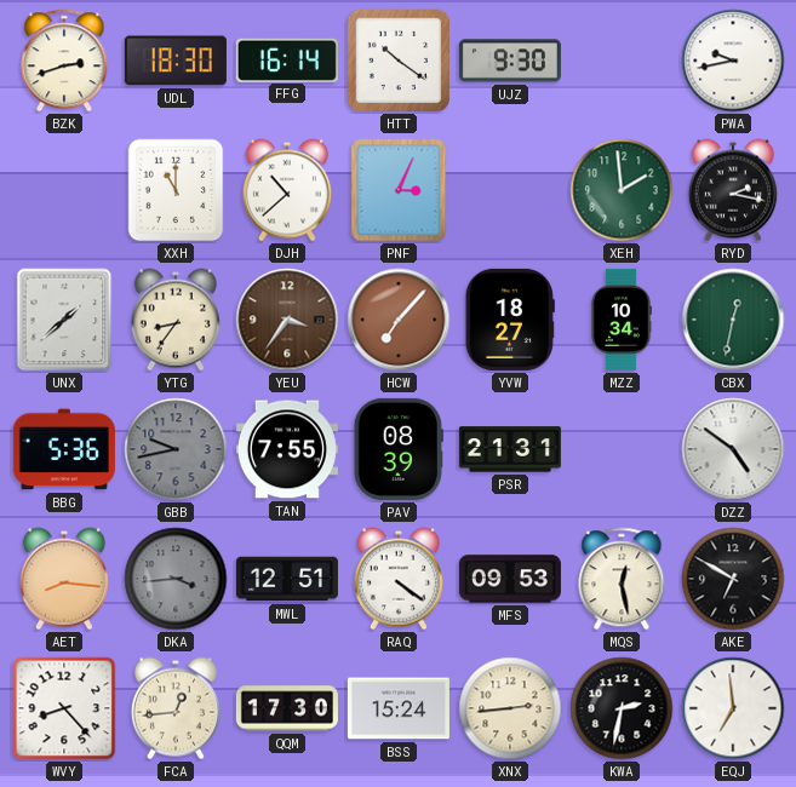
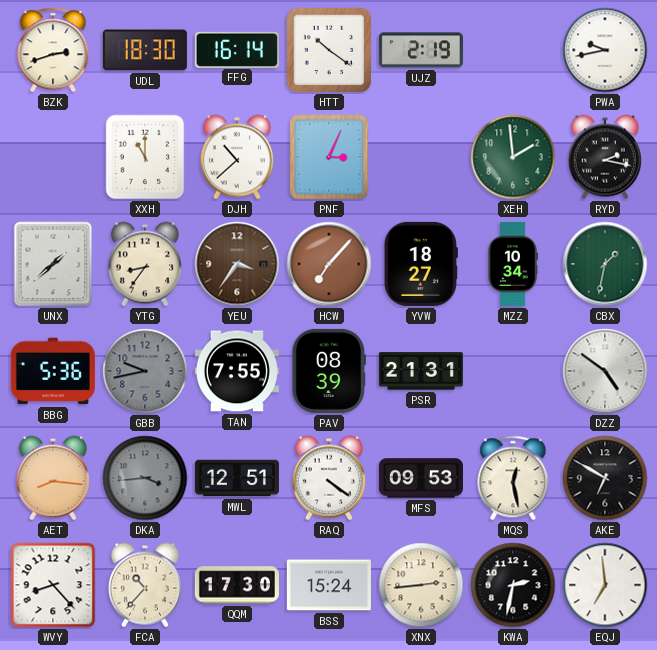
UJZ: 9:30 -> 2:19
CBX: 12:32 -> 1:32
FCA: 12:44 -> 10:37
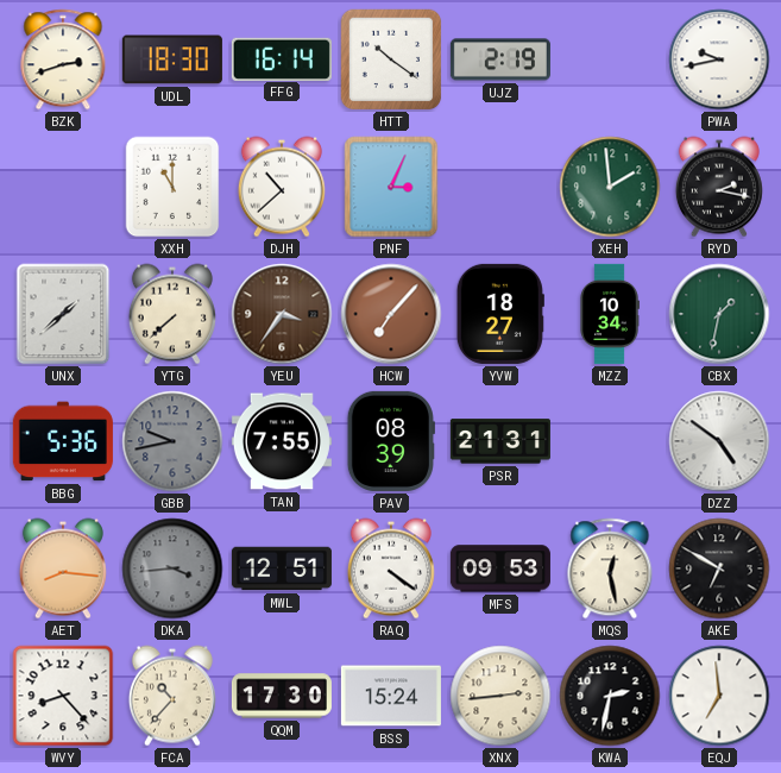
YTG: 8:36 -> 7:38
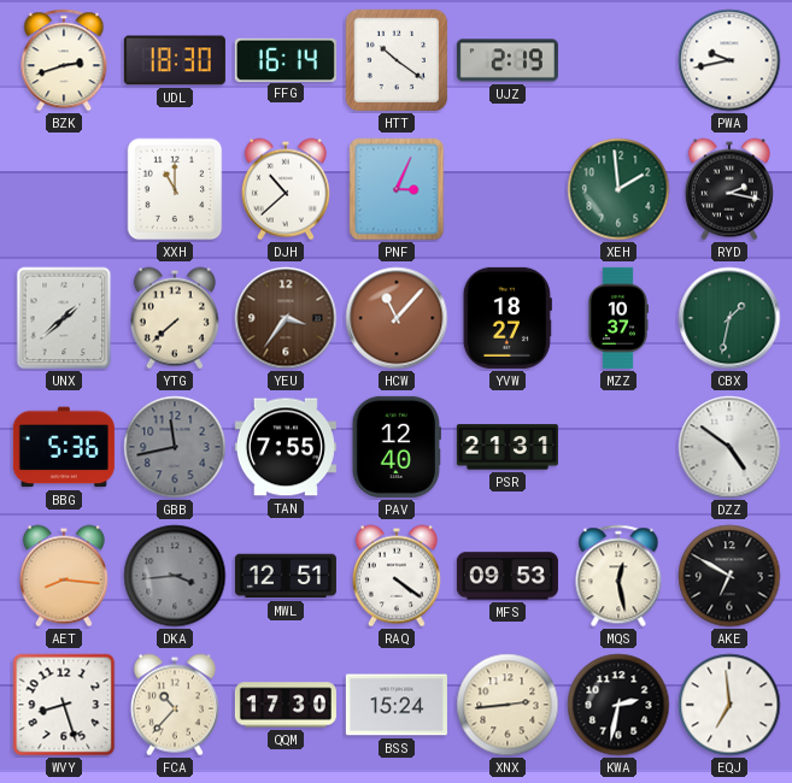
HCW: 7:07 -> 11:07
MZZ: 10:34 -> 10:37
GBB: 9:43 -> 11:43
PAV: 08:39 -> 12:40
WVY: 8:23 -> 8:27
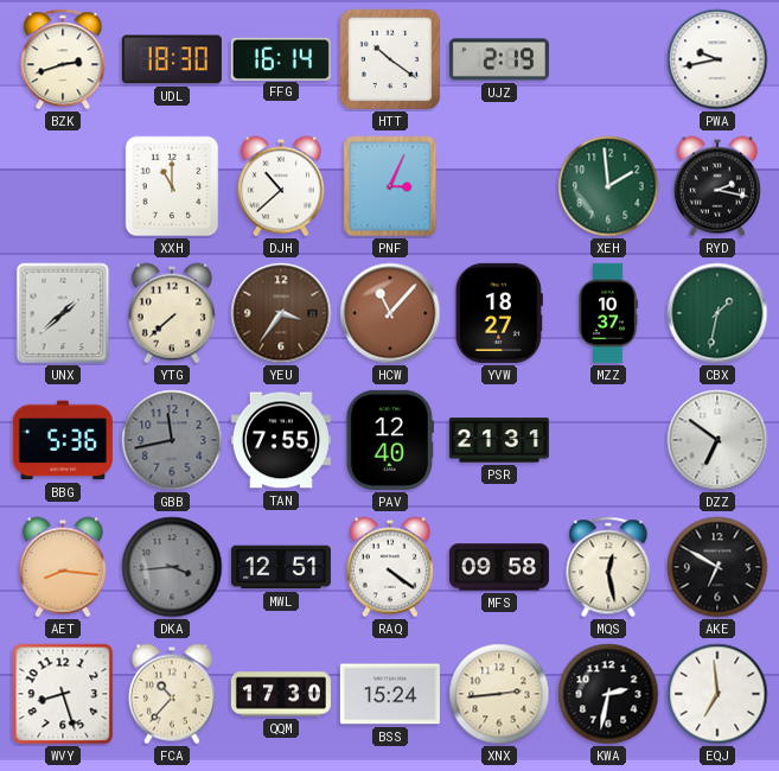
DZZ: 4:51 -> 6:51
MFS: 09:53 -> 09:58
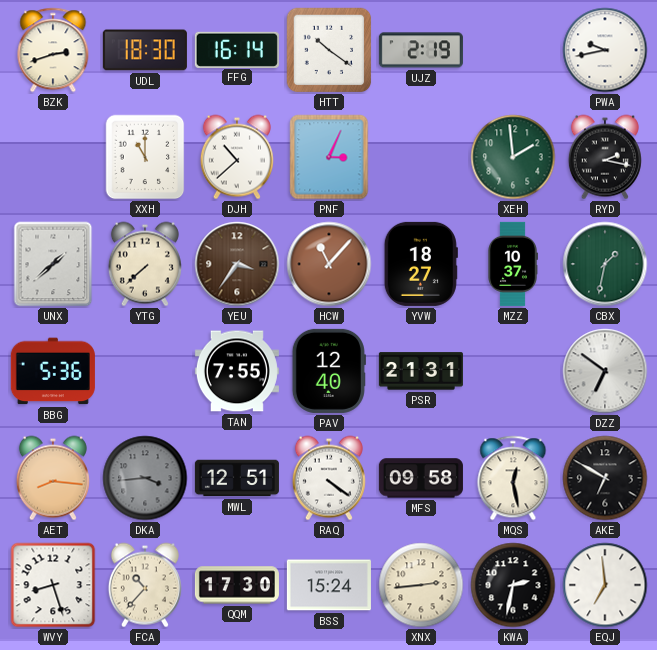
GBB: 11:43 -> none
